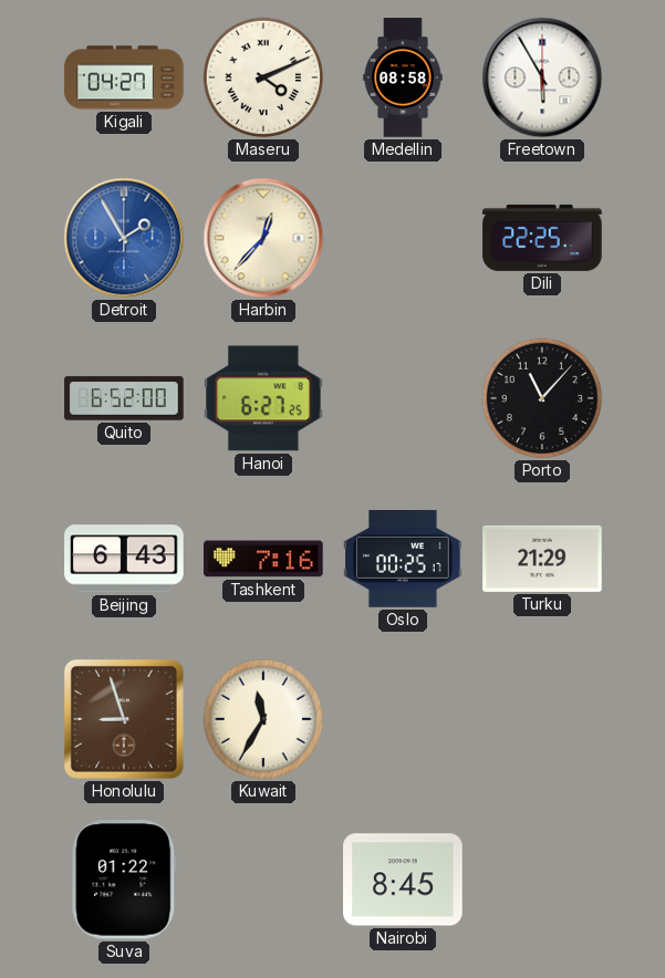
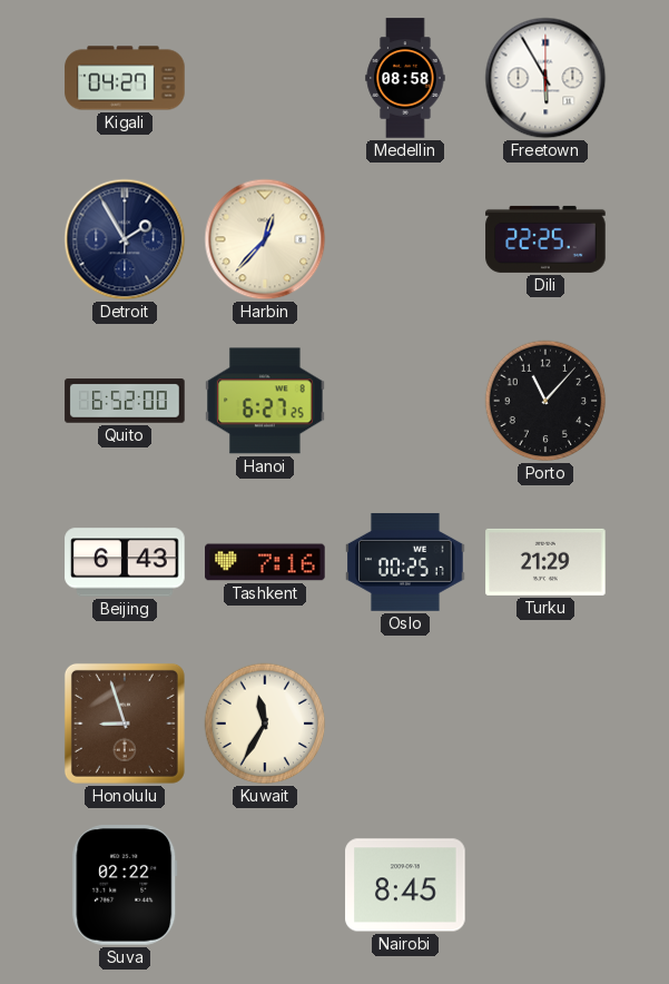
Maseru: 4:11 -> none
Detroit dial: blue -> navy
Suva: 01:22 -> 02:22
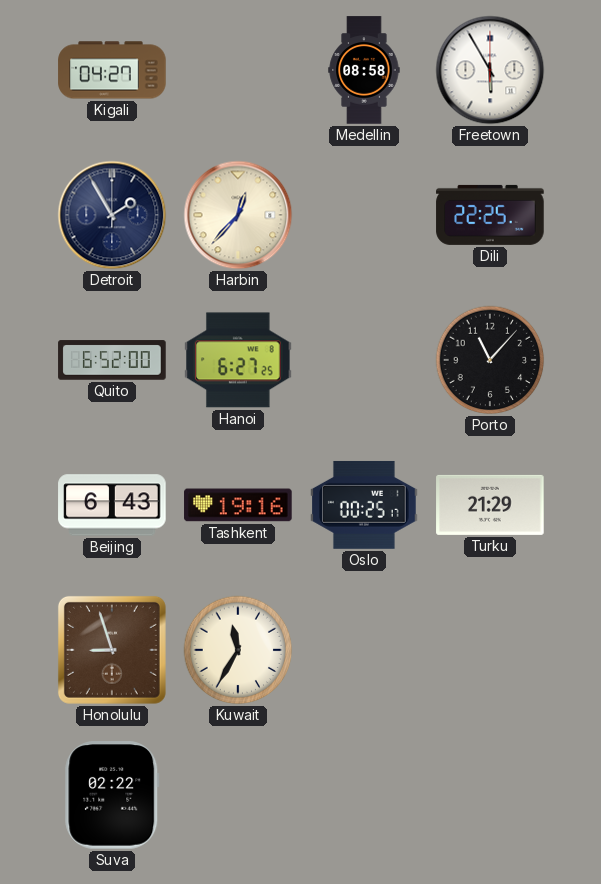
Tashkent: 7:16 -> 19:16
Nairobi: 8:45 -> none
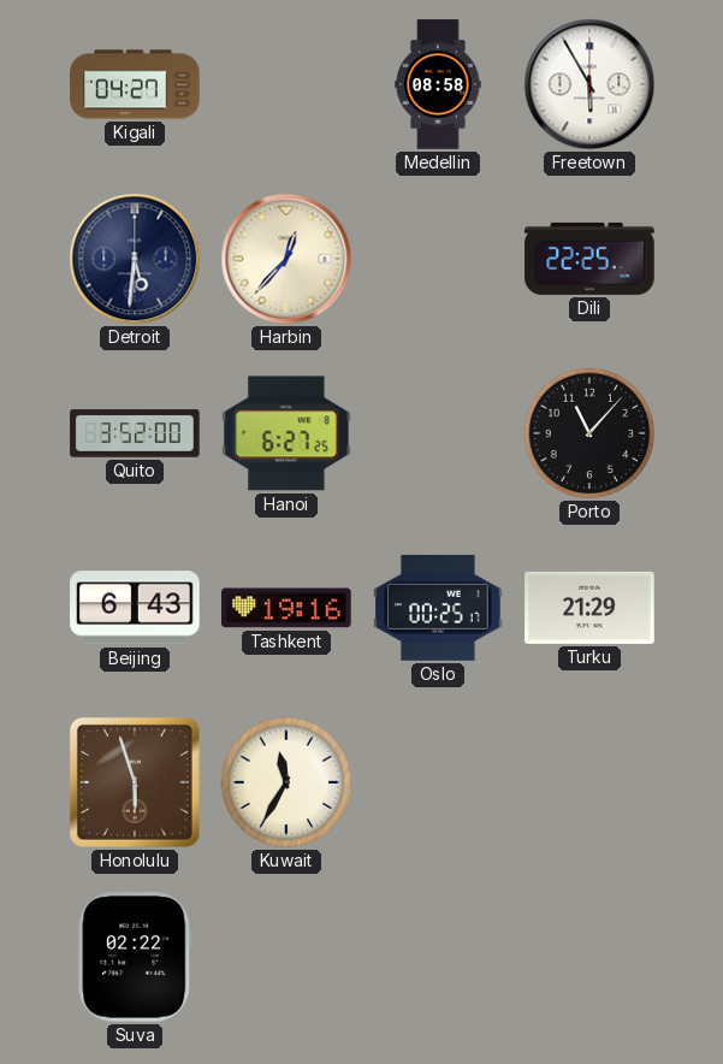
Detroit: 1:55 -> 5:31
Quito: 6:52 -> 3:52
Honolulu: 8:57 -> 5:57
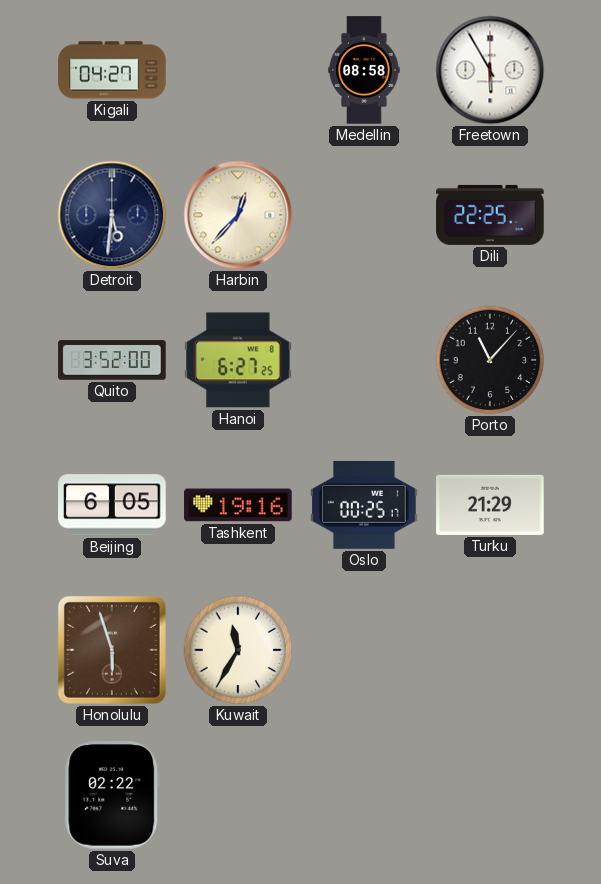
Beijing: 6:43 -> 6:05
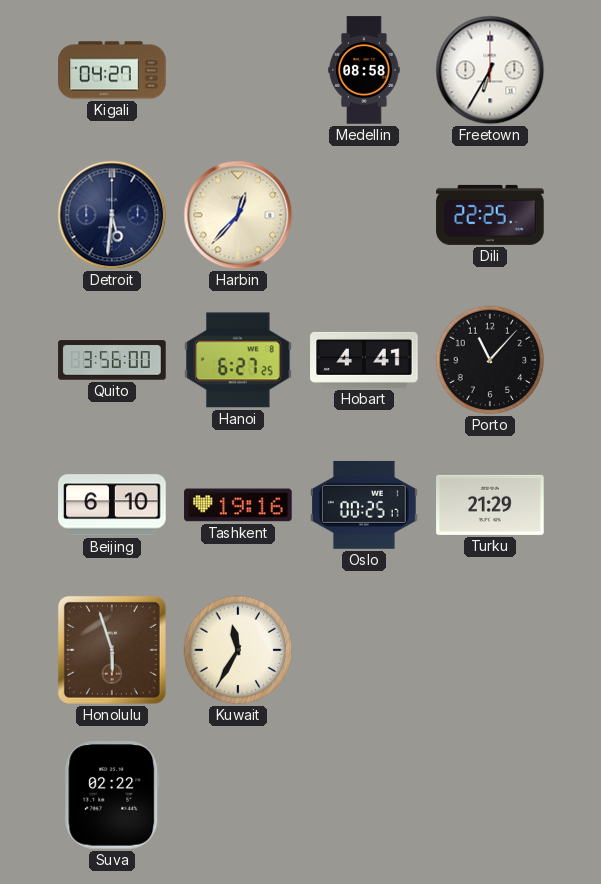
Freetown: 5:55 -> 6:35
Quito: 3:52 -> 3:56
Hobart: none -> 4:41
Beijing: 6:05 -> 6:10
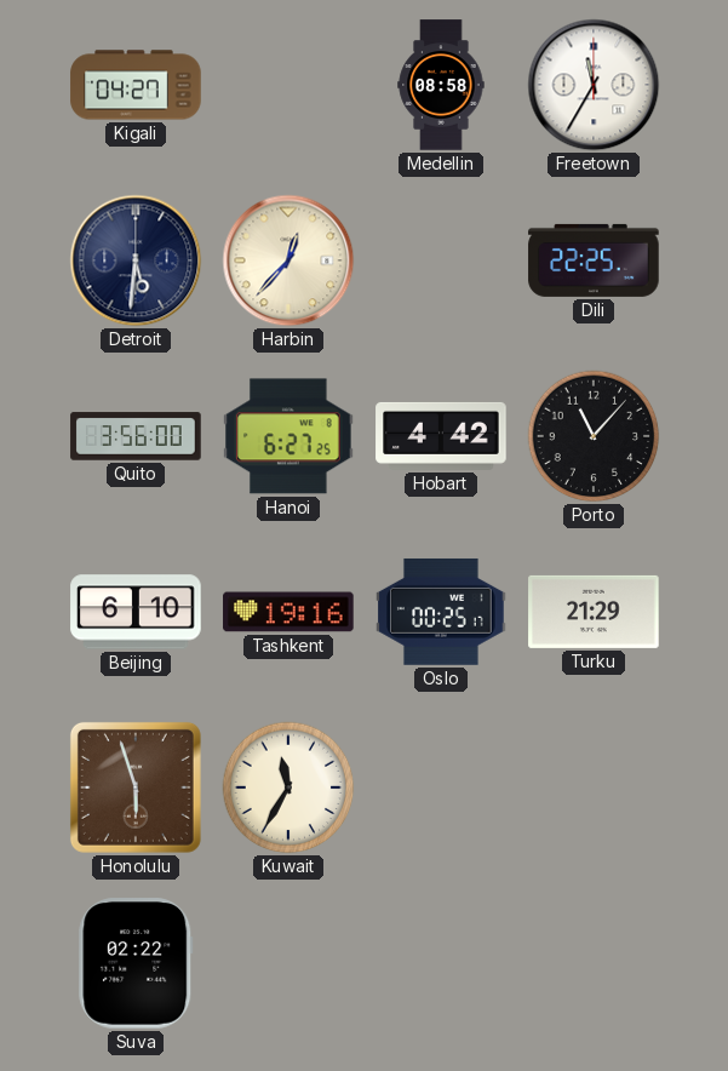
Freetown: 6:35 -> 11:35
Hobart: 4:41 -> 4:42
